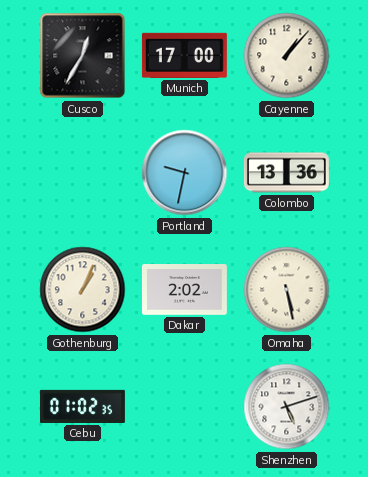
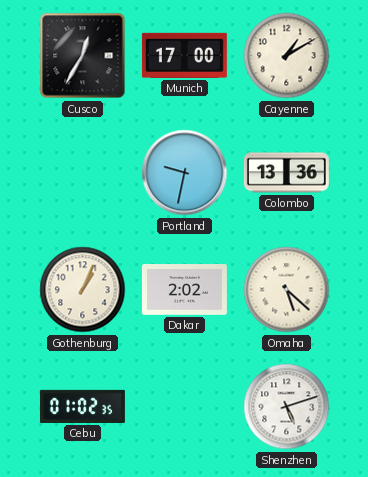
Cayenne: 1:07 -> 1:10
Omaha: 5:28 -> 5:22
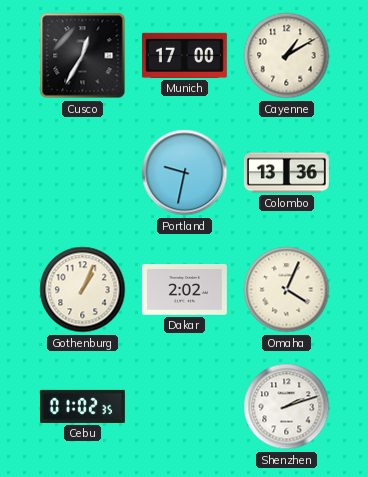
Omaha: 5:22 -> 4:04
Shenzhen: 5:12 -> 2:12
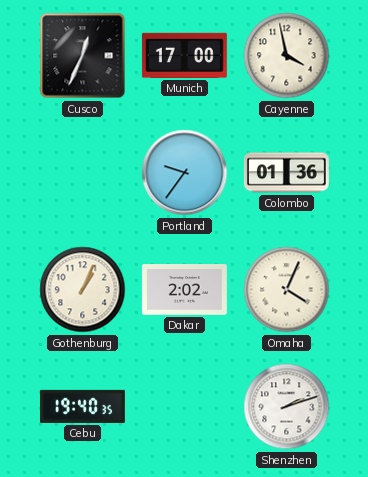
Cusco: 12:35 -> 12:34
Cayenne: 1:10 -> 3:58
Portland: 9:32 -> 9:36
Colombo: 13:36 -> 01:36
Cebu: 01:02 -> 19:40
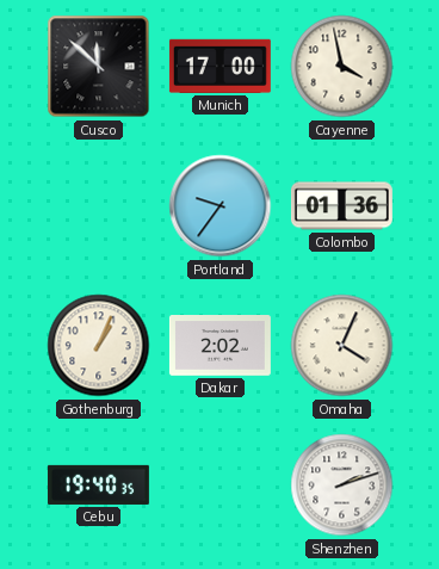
Cusco: 12:34 -> 11:52
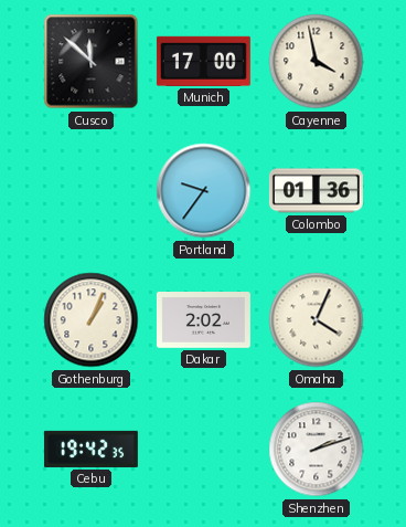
Cebu: 19:40 -> 19:42
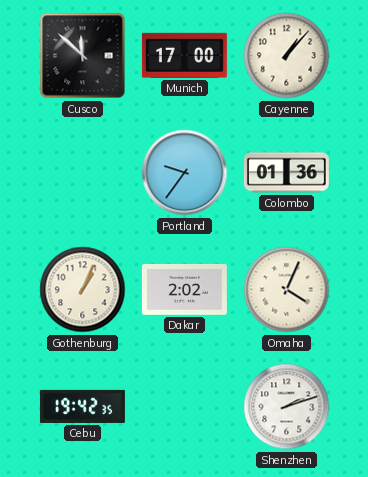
Cayenne: 3:58 -> 1:07
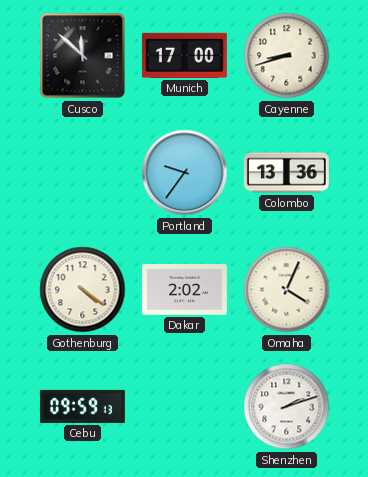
Cayenne: 1:07 -> 8:42
Colombo: 01:36 -> 13:36
Gothenburg: 1:04 -> 4:21
Cebu: 19:42 -> 09:59
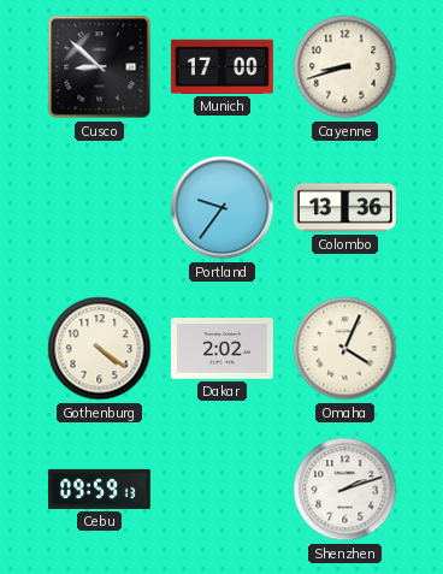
Cusco: 11:52 -> 8:52
